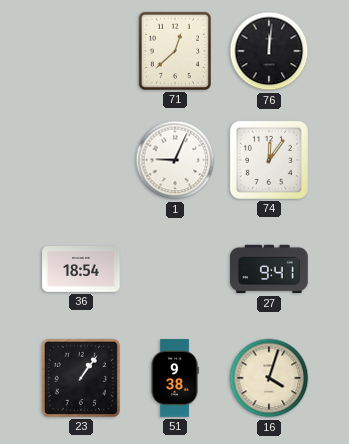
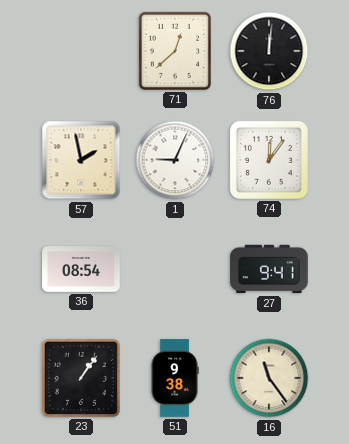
57: none -> 1:58
36: 18:54 -> 08:54
16: 4:03 -> 11:24
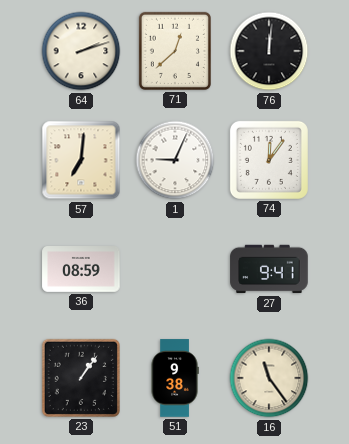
64: none -> 2:12
57: 1:58 -> 7:01
36: 08:54 -> 08:59
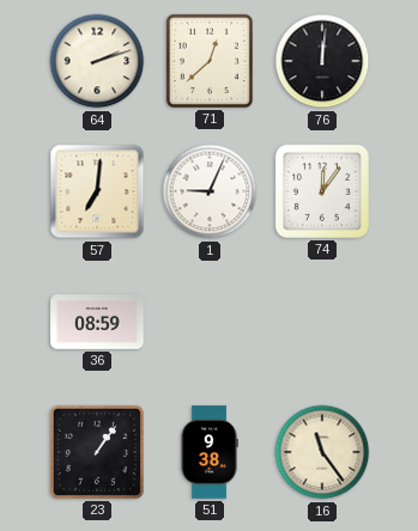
27: 9:41 -> none
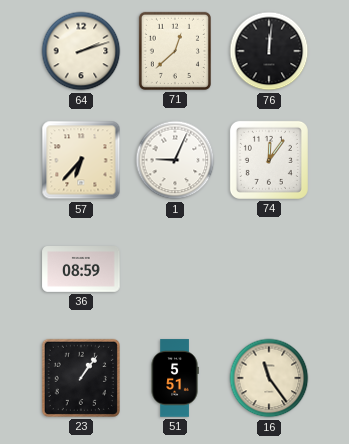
57: 7:01 -> 6:37
51: 9:38 -> 5:51
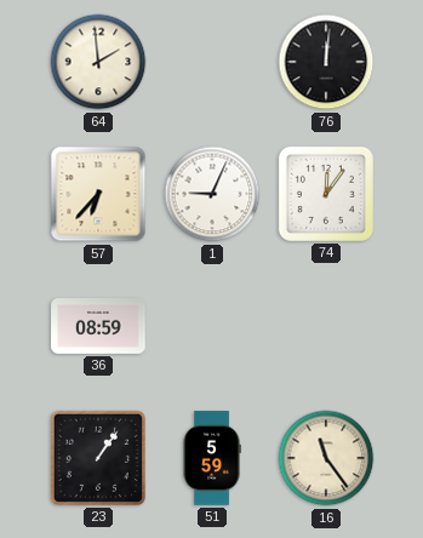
64: 2:12 -> 1:59
71: 12:38 -> none
51: 5:51 -> 5:59
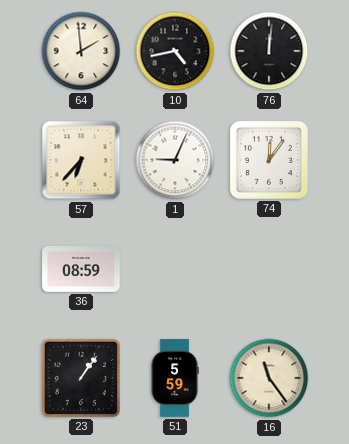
10: none -> 4:43
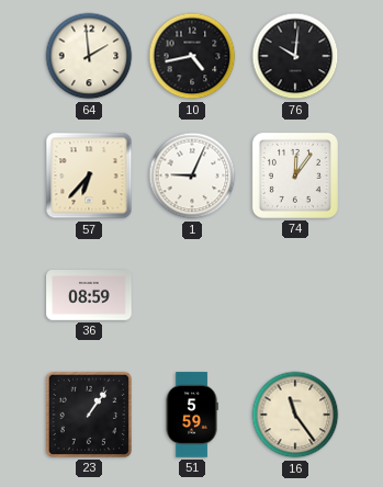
76: 12:01 -> 10:01
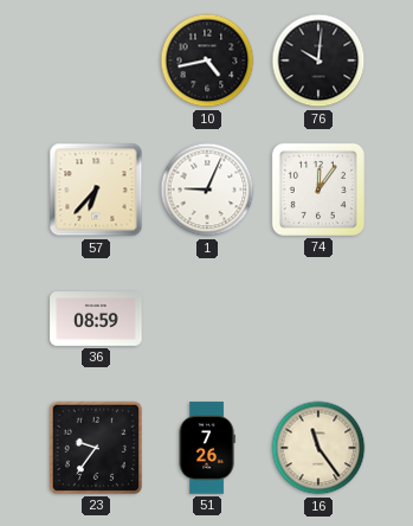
64: 1:59 -> none
23: 1:06 -> 9:36
51: 5:59 -> 7:26
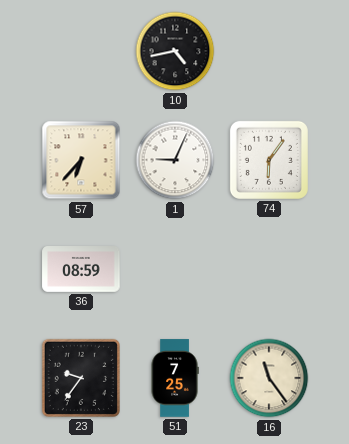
76: 10:01 -> none
74: 12:06 -> 6:06
51: 7:26 -> 7:25
